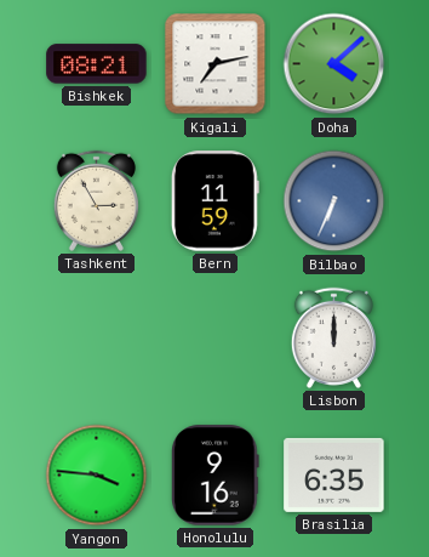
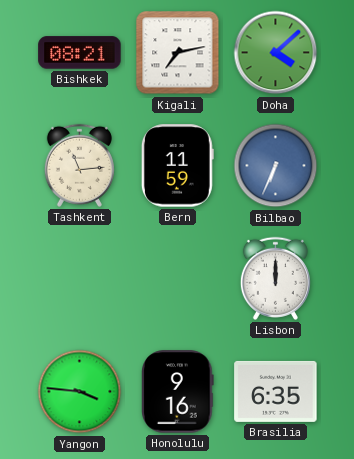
Tashkent: 2:55 -> 11:14
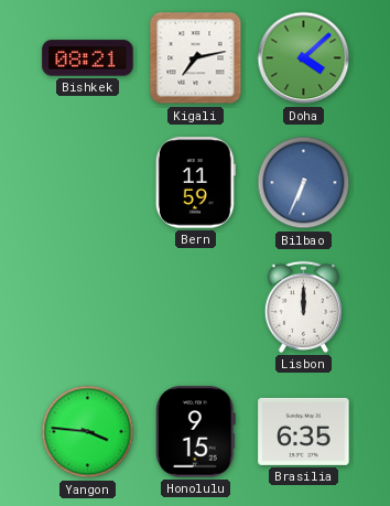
Tashkent: 11:14 -> none
Honolulu: 9:16 -> 9:15
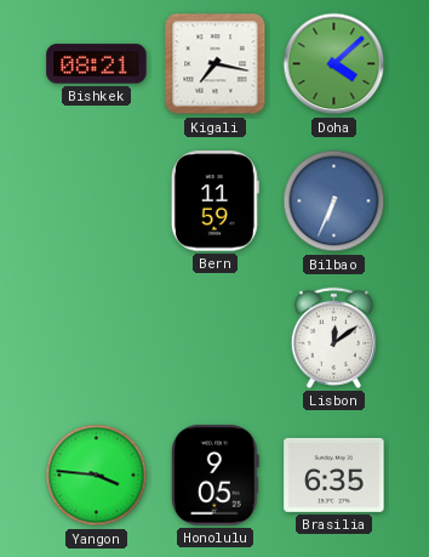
Kigali: 7:13 -> 7:17
Lisbon: 12:00 -> 12:09
Honolulu: 9:15 -> 9:05
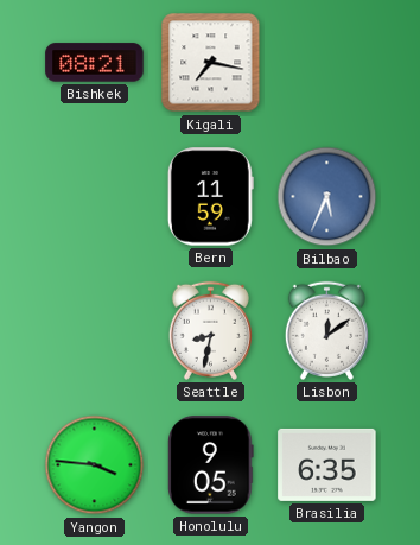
Doha: 4:08 -> none
Bilbao: 6:34 -> 5:34
Seattle: none -> 8:32
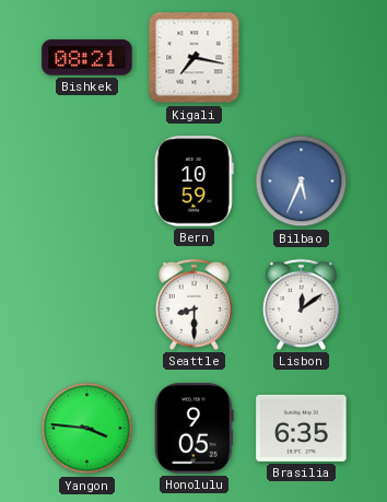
Bern: 11:59 -> 10:59
Seattle: 8:32 -> 8:30
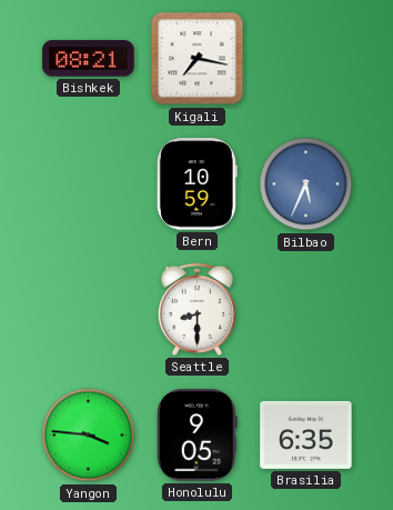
Lisbon: 12:09 -> none
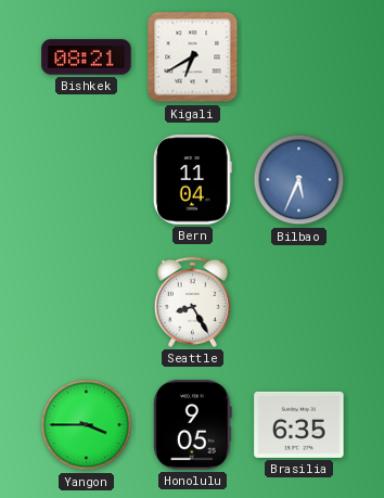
Kigali: 7:17 -> 6:40
Bern: 10:59 -> 11:04
Seattle: 8:30 -> 8:25
Yangon: 3:46 -> 3:45
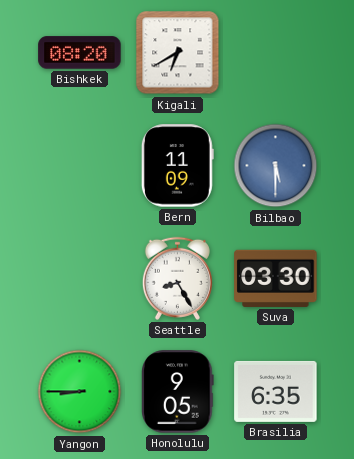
Bishkek: 08:21 -> 08:20
Bern: 11:04 -> 11:09
Bilbao: 5:34 -> 5:30
Suva: none -> 03:30
Yangon: 3:45 -> 8:45
